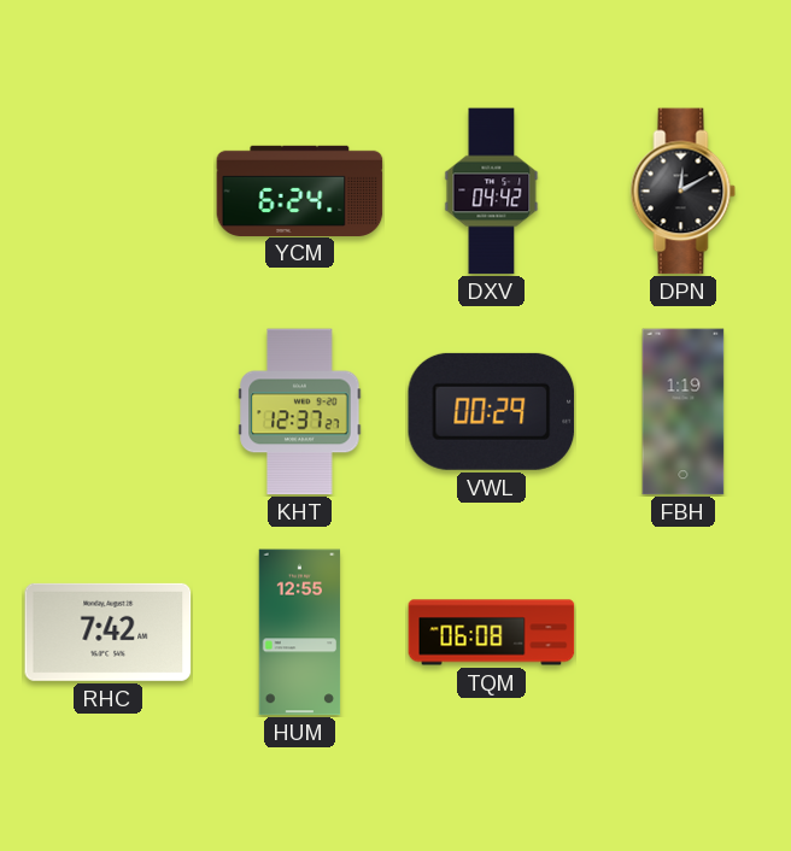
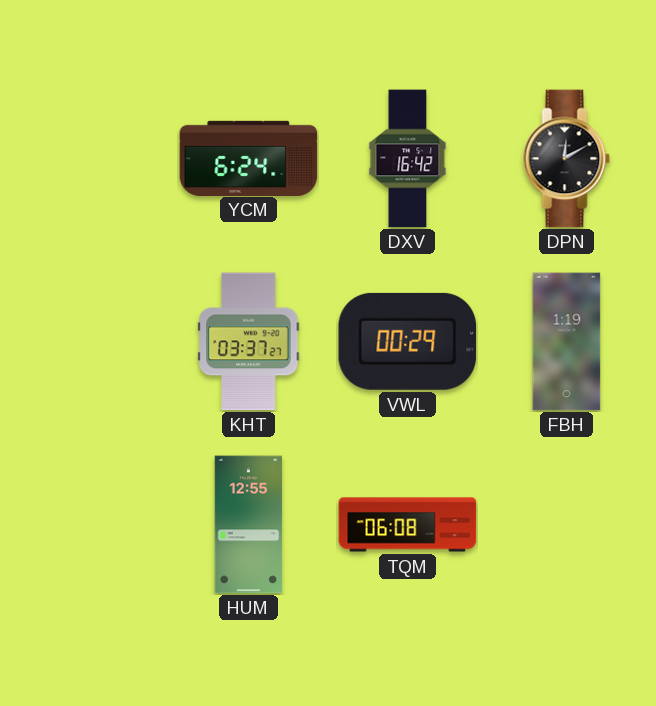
DXV: 04:42 -> 16:42
KHT: 12:37 -> 03:37
RHC: 7:42 -> none
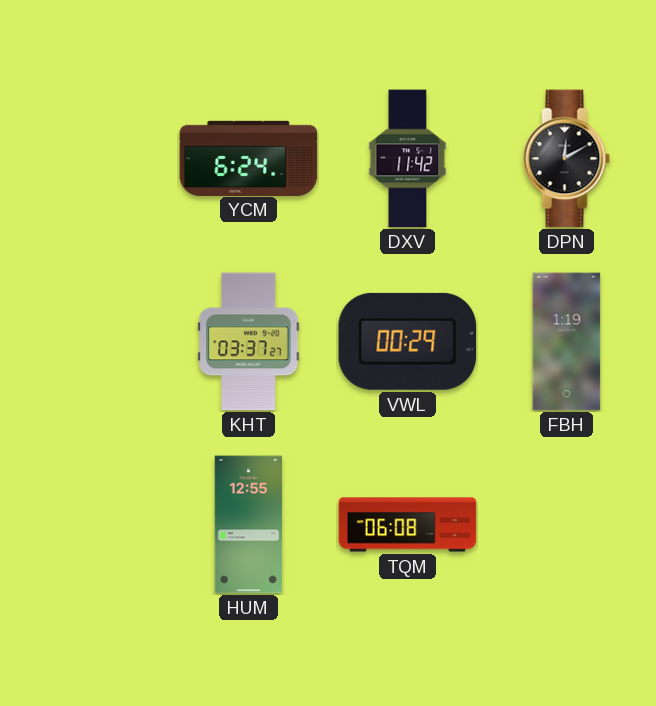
DXV: 16:42 -> 11:42
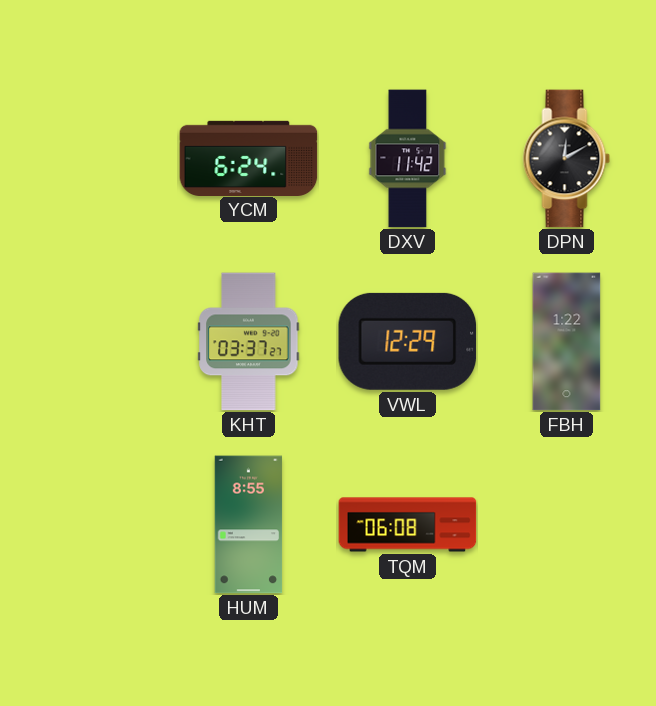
VWL: 00:29 -> 12:29
FBH: 1:19 -> 1:22
HUM: 12:55 -> 8:55
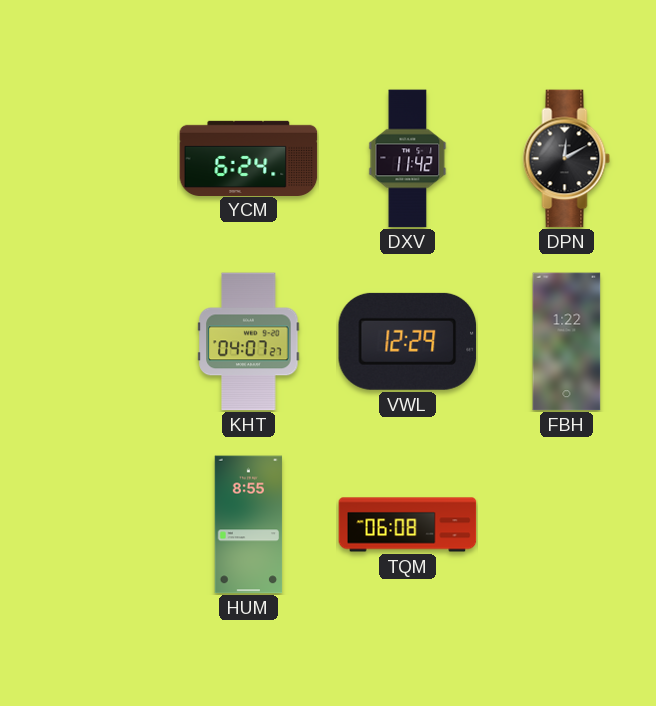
KHT: 03:37 -> 04:07
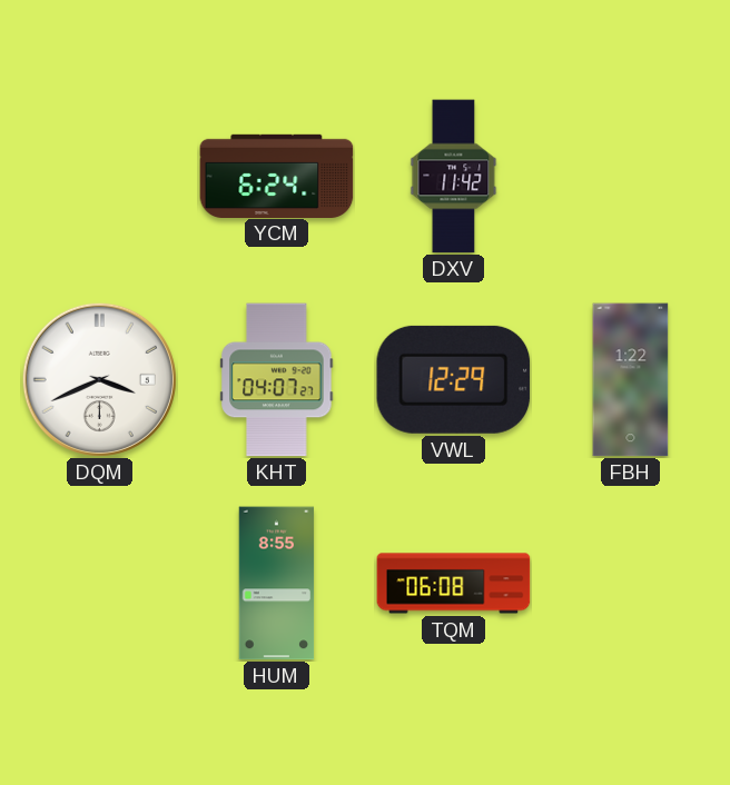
DPN: 12:10 -> none
DQM: none -> 3:41
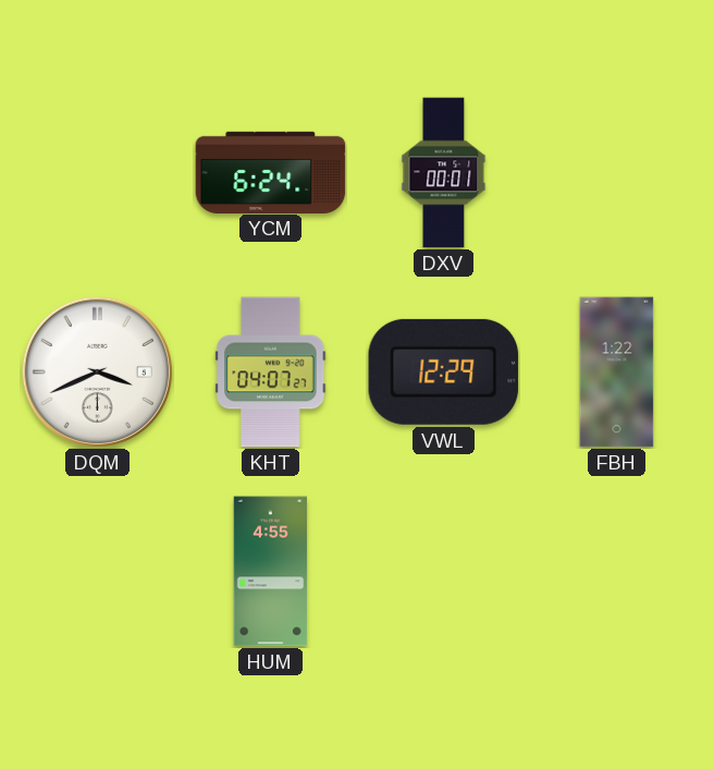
DXV: 11:42 -> 00:01
HUM: 8:55 -> 4:55
TQM: 06:08 -> none
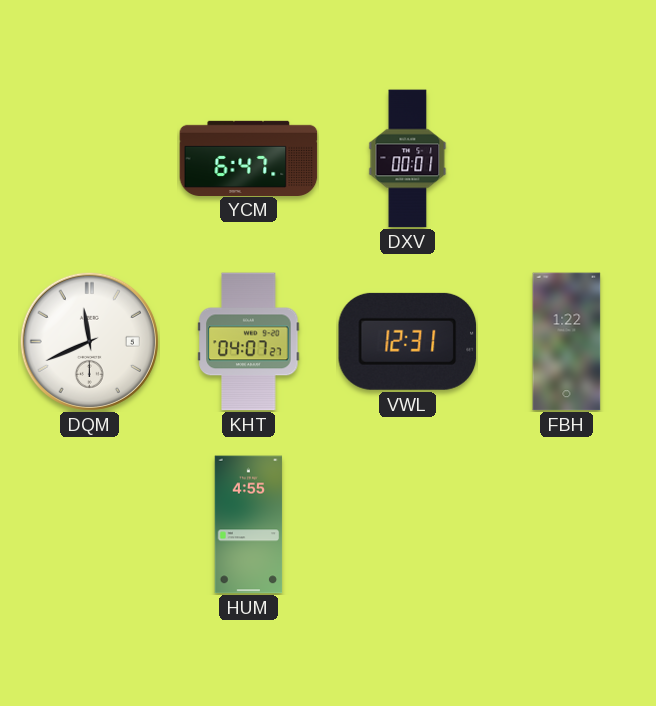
YCM: 6:24 -> 6:47
DQM: 3:41 -> 11:41
VWL: 12:29 -> 12:31
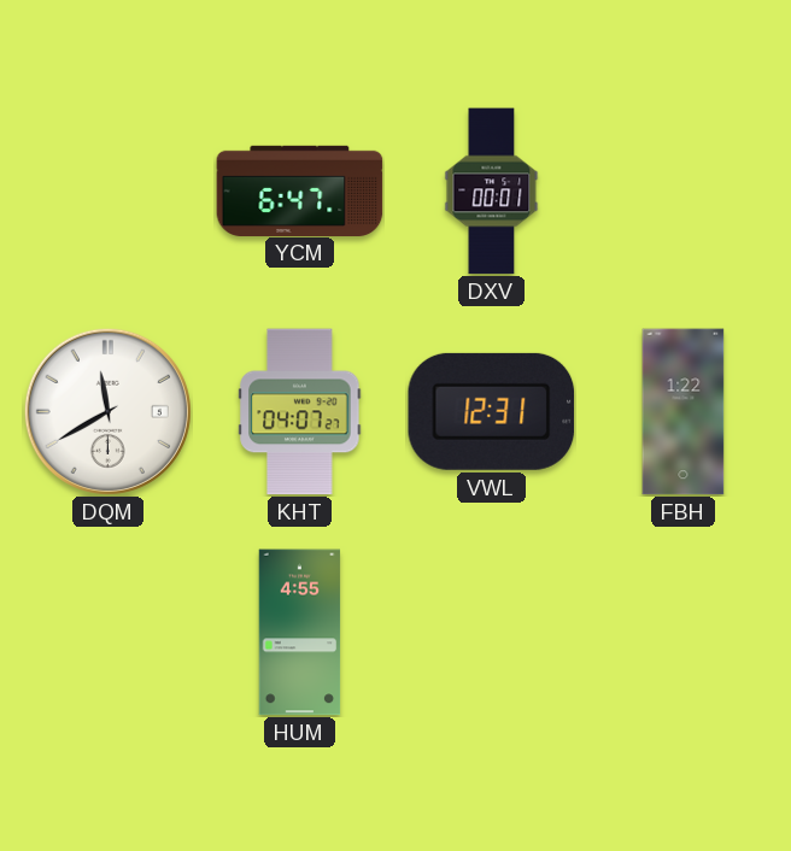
DQM: 11:41 -> 11:40
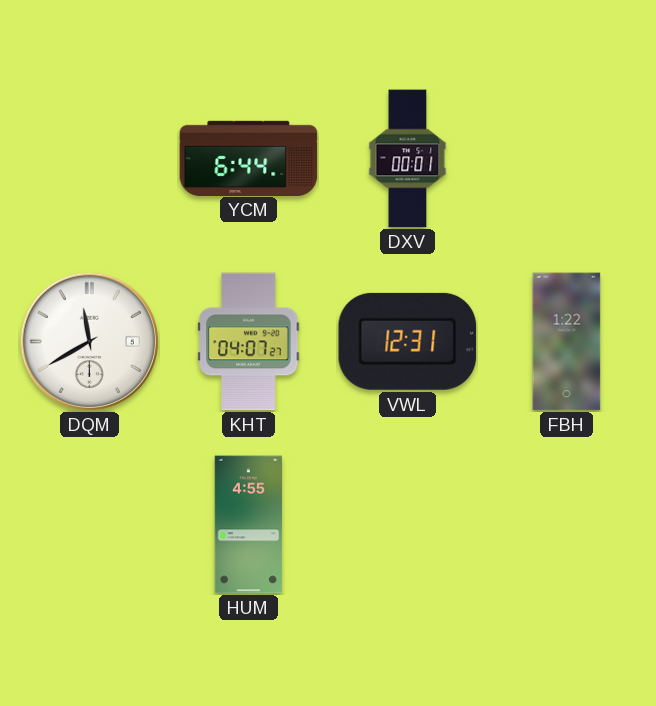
YCM: 6:47 -> 6:44
